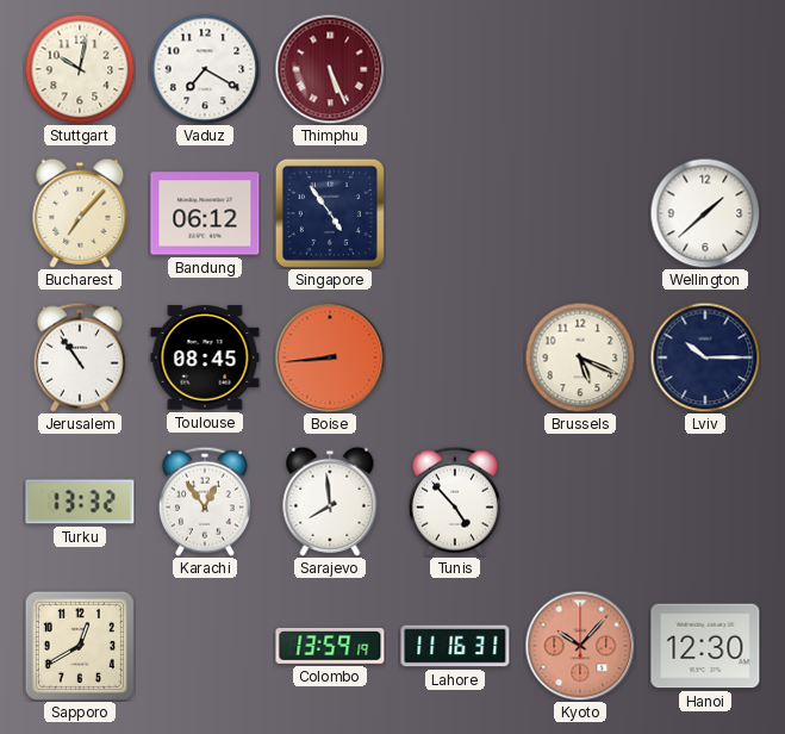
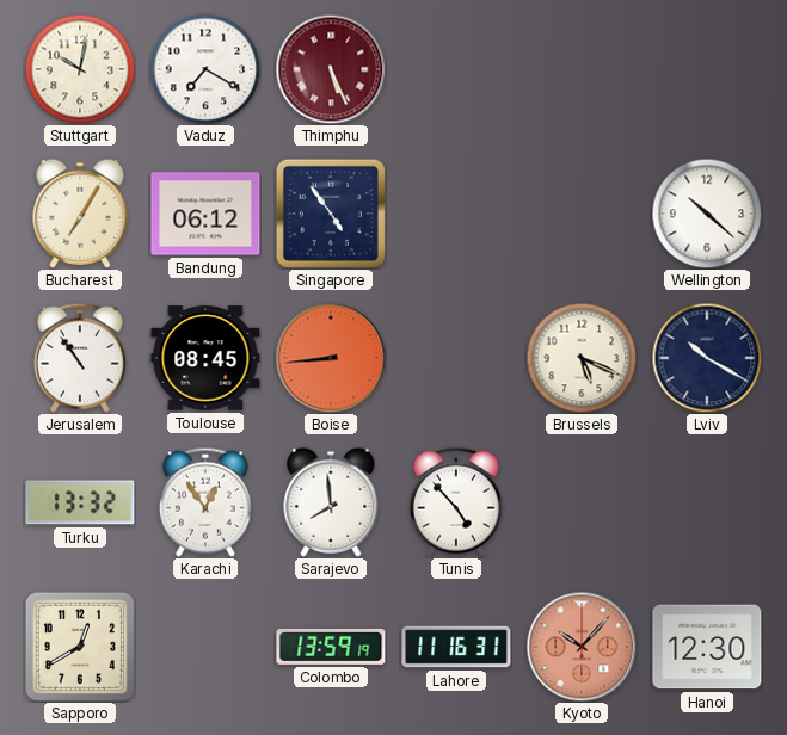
Bucharest: 7:07 -> 7:05
Wellington: 1:38 -> 10:22
Lviv: 10:15 -> 10:20
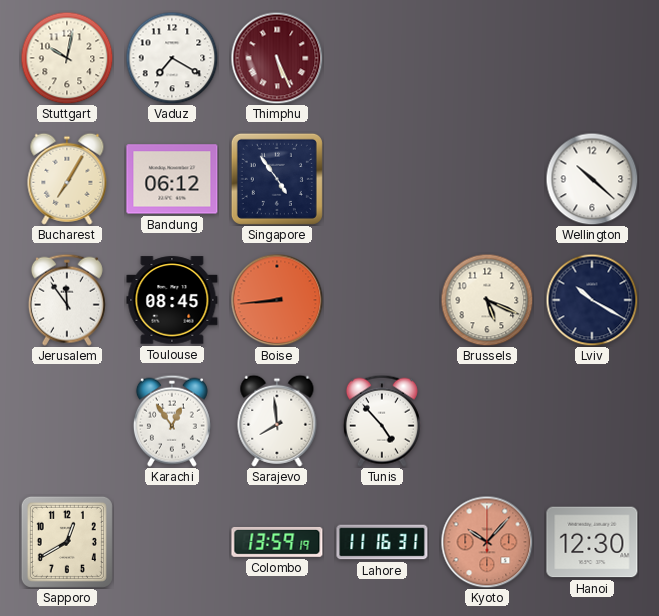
Jerusalem: 10:54 -> 11:54
Turku: 13:32 -> none
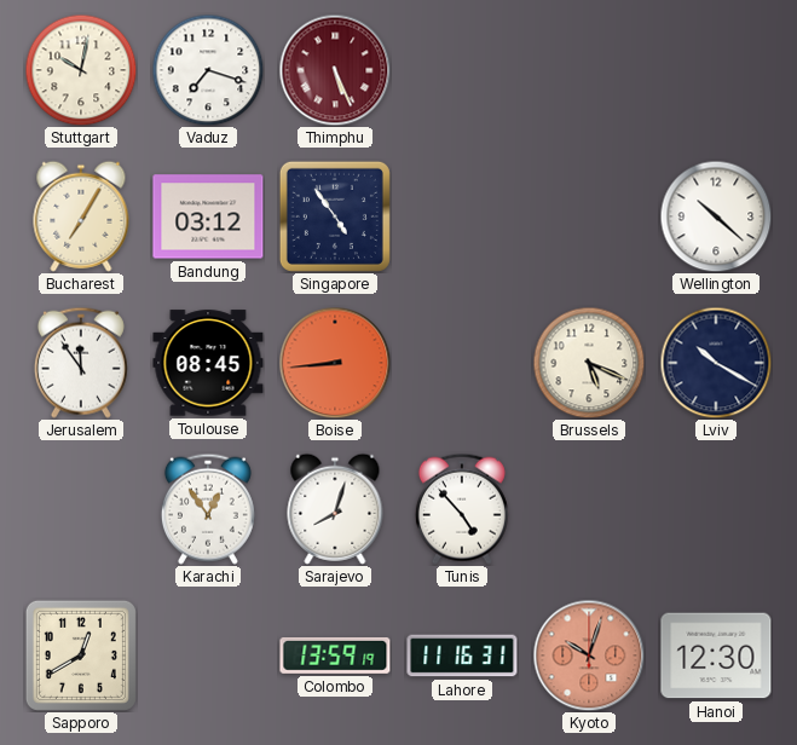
Vaduz: 7:20 -> 7:18
Bandung: 06:12 -> 03:12
Sarajevo: 7:59 -> 8:03
Kyoto: 10:07 -> 10:03
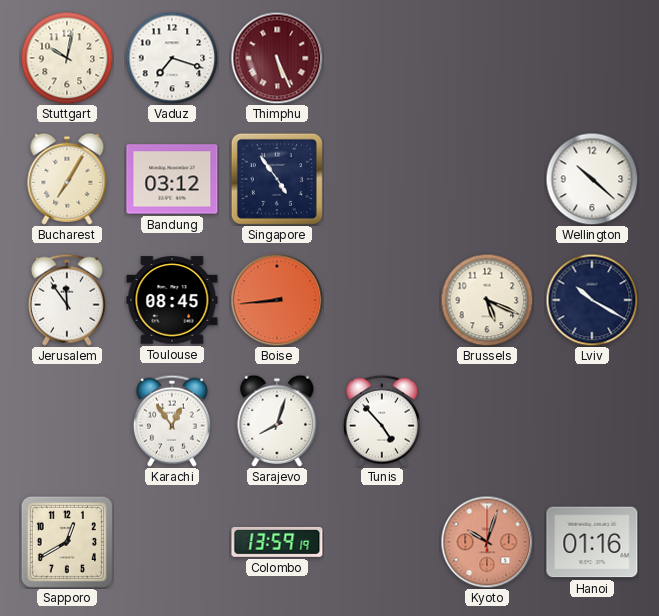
Lahore: 11:16 -> none
Hanoi: 12:30 -> 01:16
